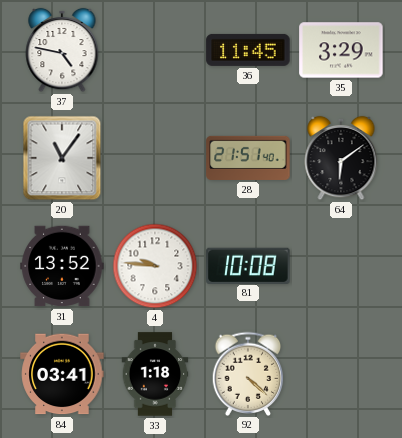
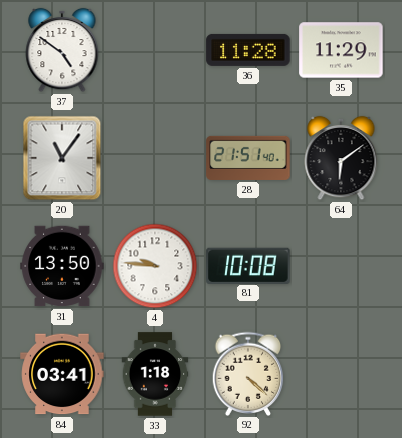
37: 4:47 -> 4:51
36: 11:45 -> 11:28
35: 3:29 -> 11:29
31: 13:52 -> 13:50
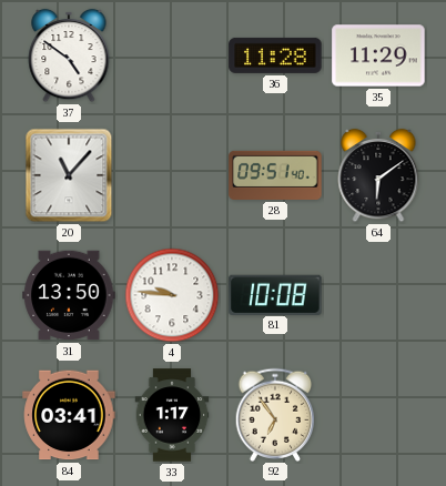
20: 11:06 -> 11:07
28: 21:51 -> 09:51
33: 1:18 -> 1:17
92: 4:22 -> 6:54
